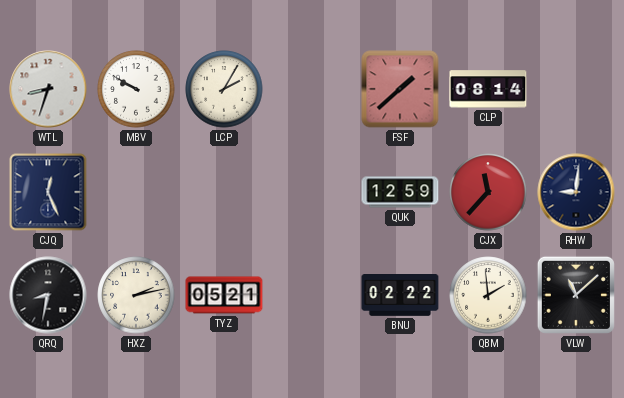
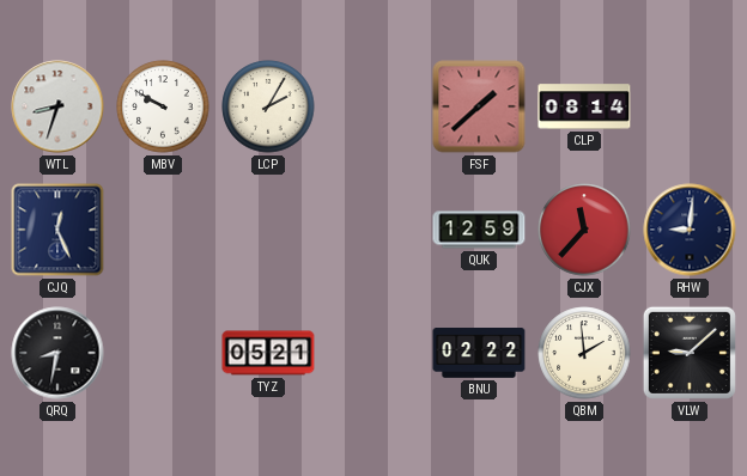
HXZ: 2:13 -> none
VLW: 11:08 -> 9:08
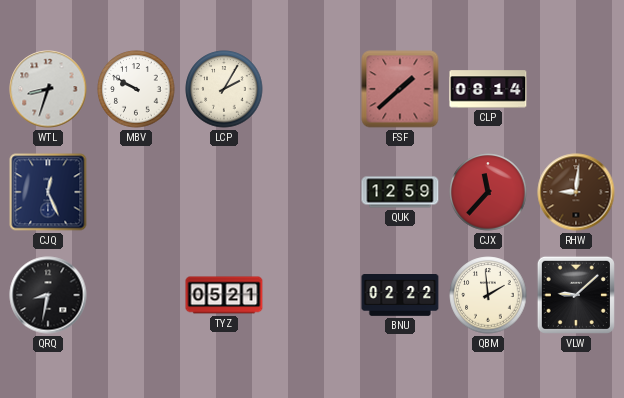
RHW dial: navy -> brown
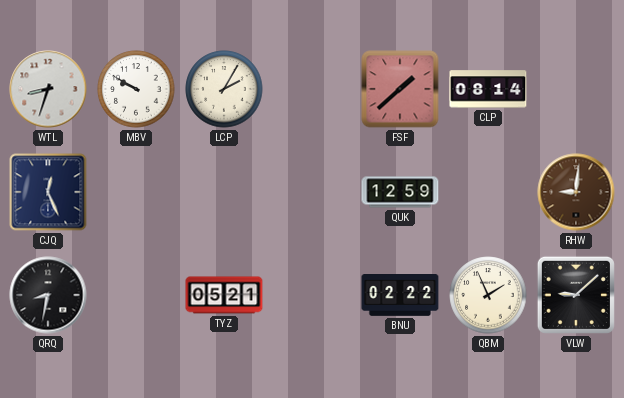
CJX: 11:37 -> none
QBM: 1:59 -> 1:56
